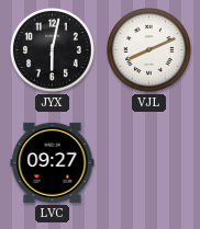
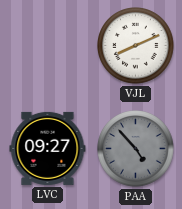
JYX: 6:02 -> none
PAA: none -> 4:53
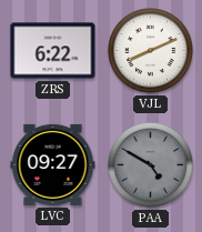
ZRS: none -> 6:22
PAA: 4:53 -> 4:50
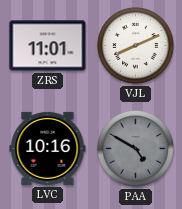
ZRS: 6:22 -> 11:01
LVC: 09:27 -> 10:16
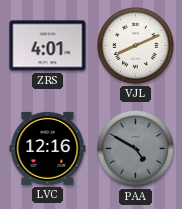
ZRS: 11:01 -> 4:01
LVC: 10:16 -> 12:16
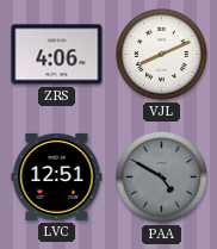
ZRS: 4:01 -> 4:06
LVC: 12:16 -> 12:51
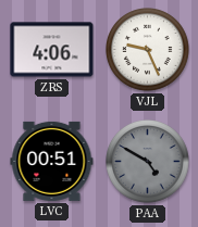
VJL: 8:11 -> 9:26
LVC: 12:51 -> 00:51
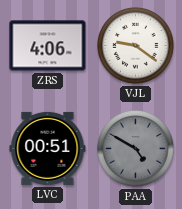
VJL: 9:26 -> 9:21
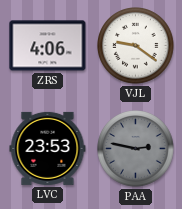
LVC: 00:51 -> 23:53
PAA: 4:50 -> 2:47
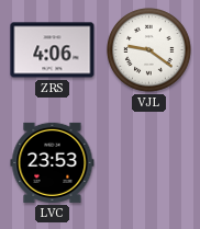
PAA: 2:47 -> none
